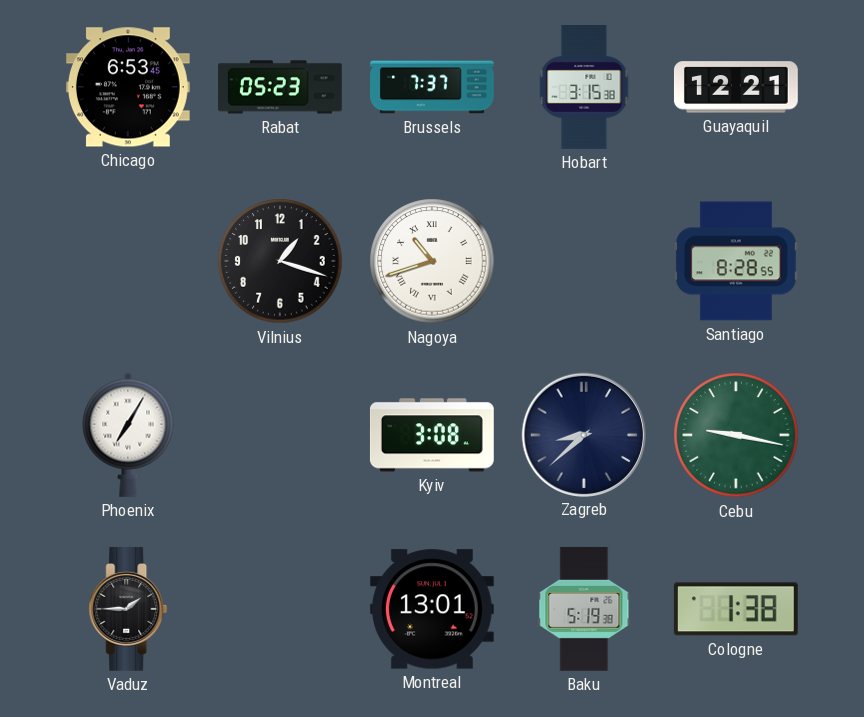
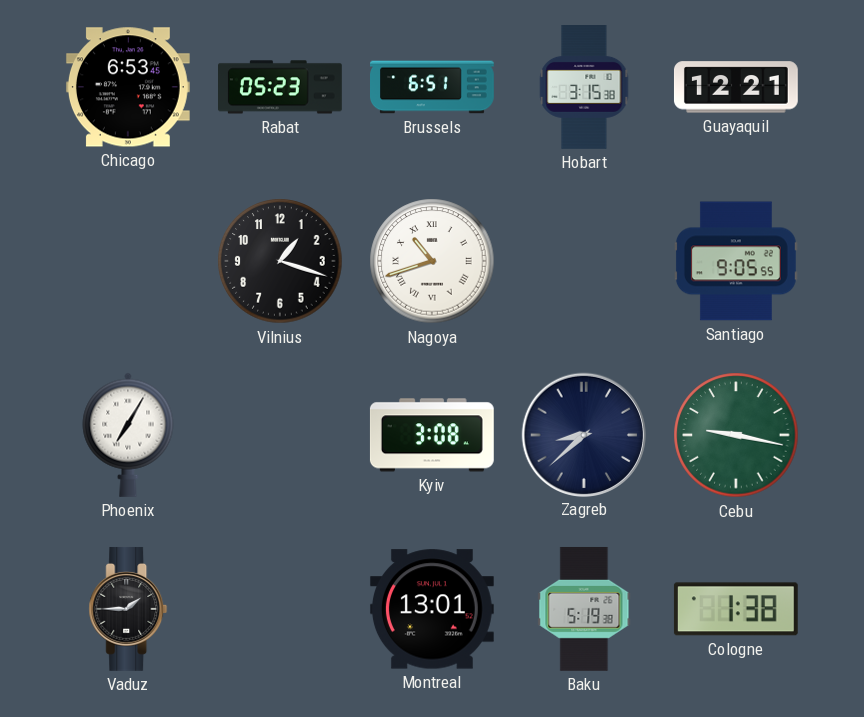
Brussels: 7:37 -> 6:51
Santiago: 8:28 -> 9:05
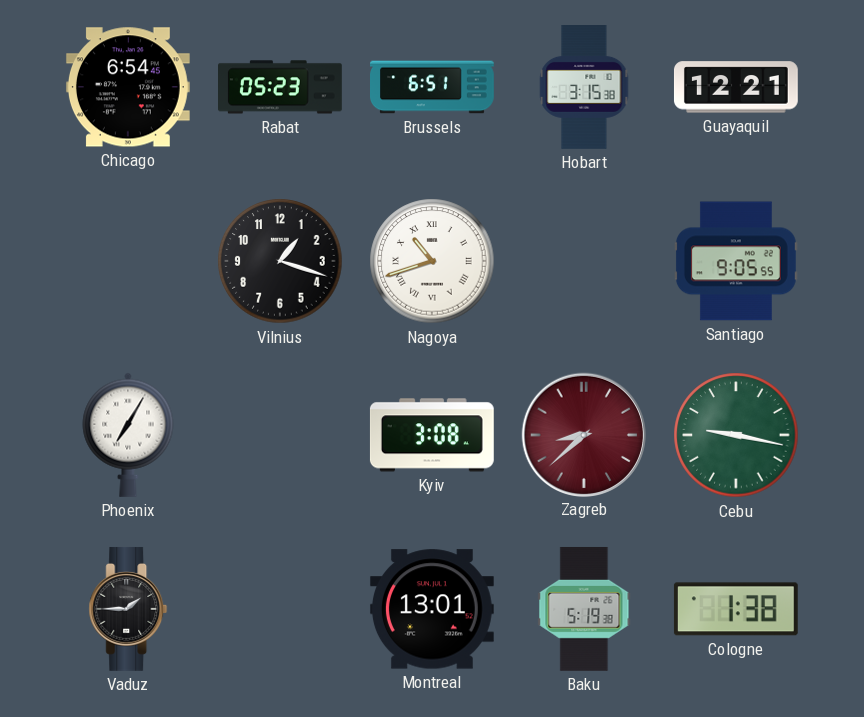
Chicago: 6:53 -> 6:54
Zagreb dial: navy -> burgundy
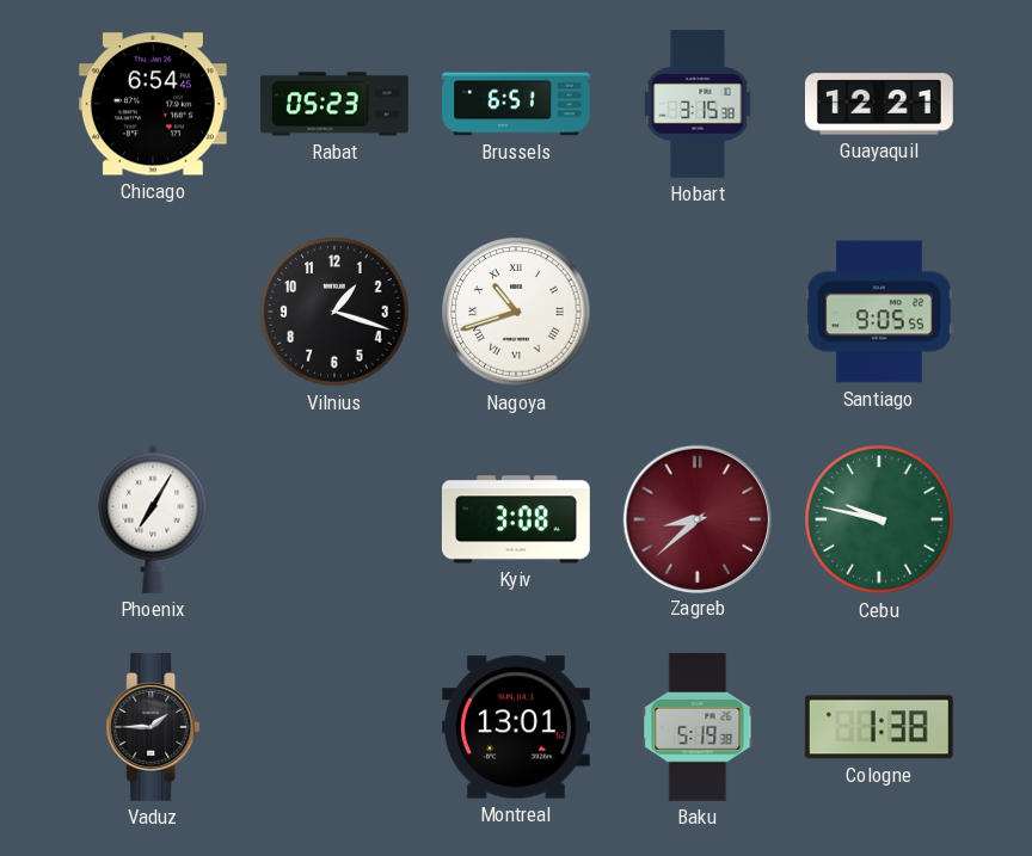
Cebu: 9:17 -> 9:47
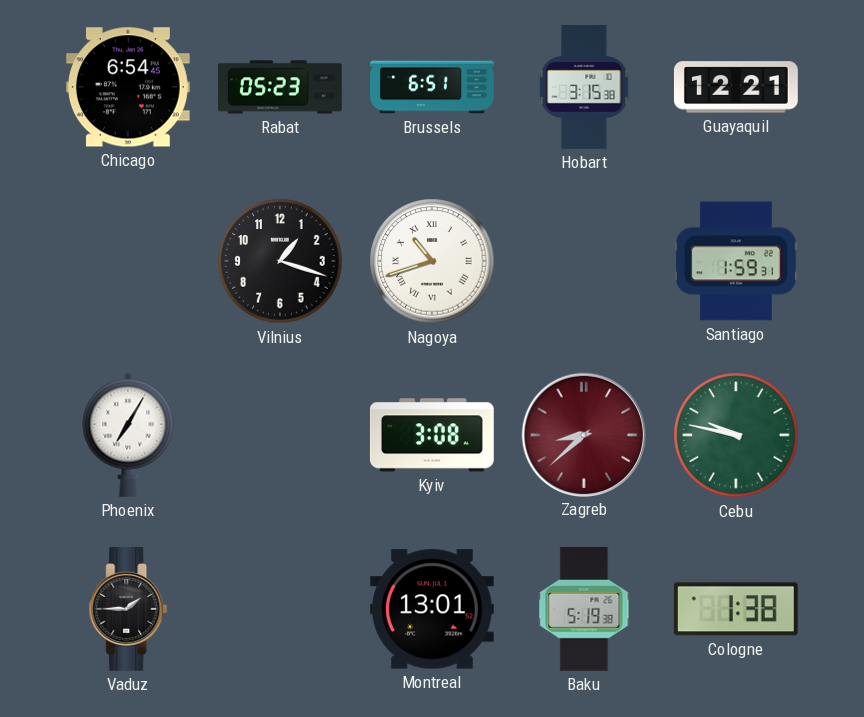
Santiago: 9:05 -> 1:59
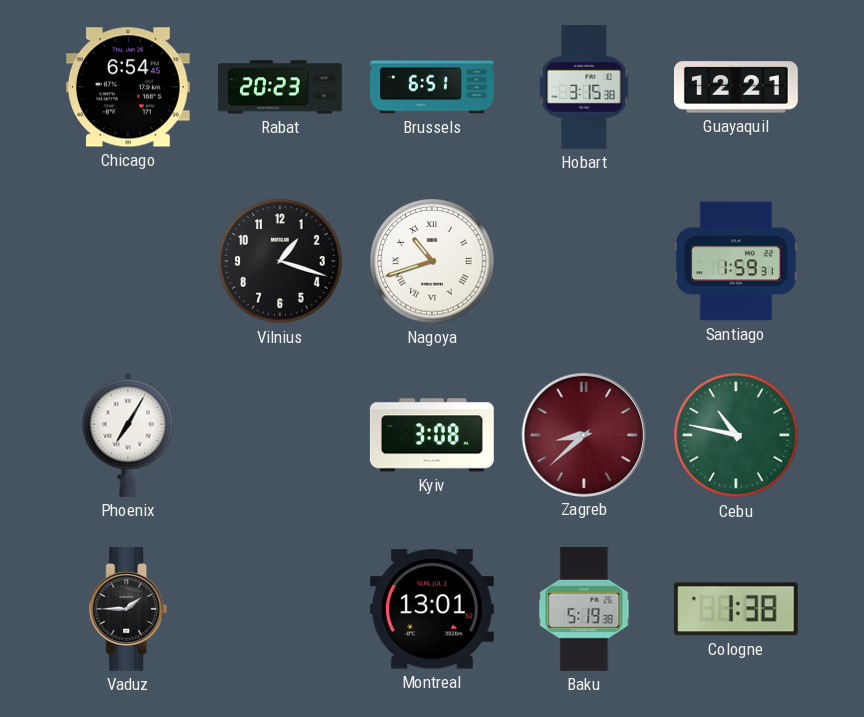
Rabat: 05:23 -> 20:23
Cebu: 9:47 -> 10:47
